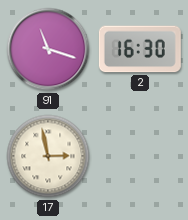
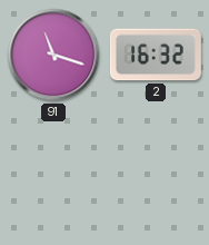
2: 16:30 -> 16:32
17: 2:58 -> none
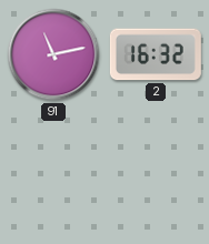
91: 11:18 -> 11:13
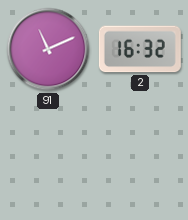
91: 11:13 -> 11:11
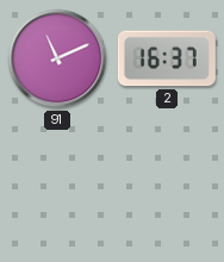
2: 16:32 -> 16:37
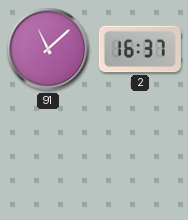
91: 11:11 -> 11:08
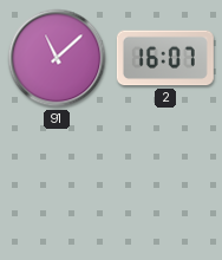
2: 16:37 -> 16:07
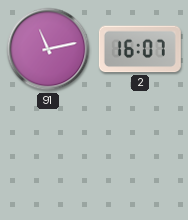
91: 11:08 -> 11:13
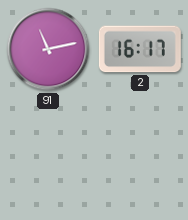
2: 16:07 -> 16:17
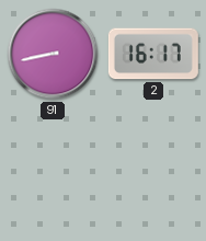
91: 11:13 -> 8:43
